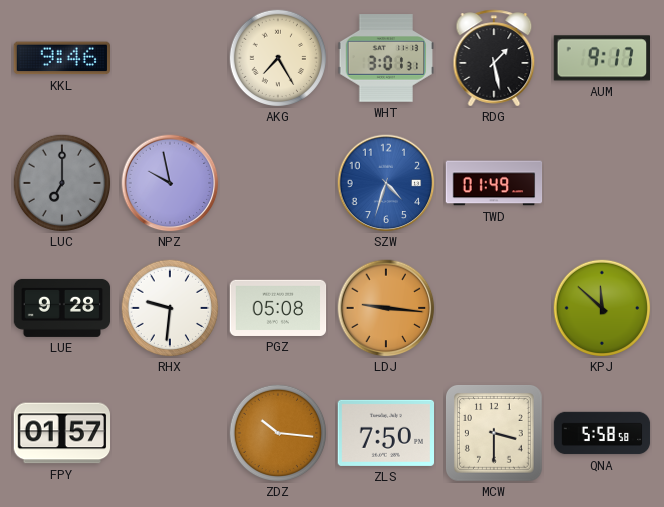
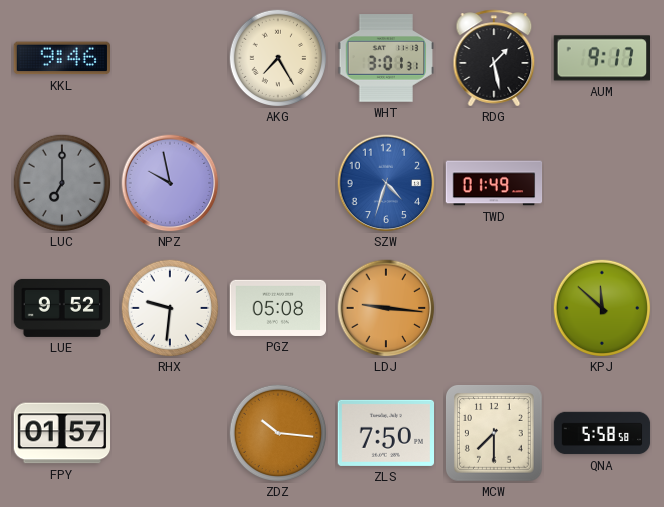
LUE: 9:28 -> 9:52
MCW: 3:30 -> 7:30
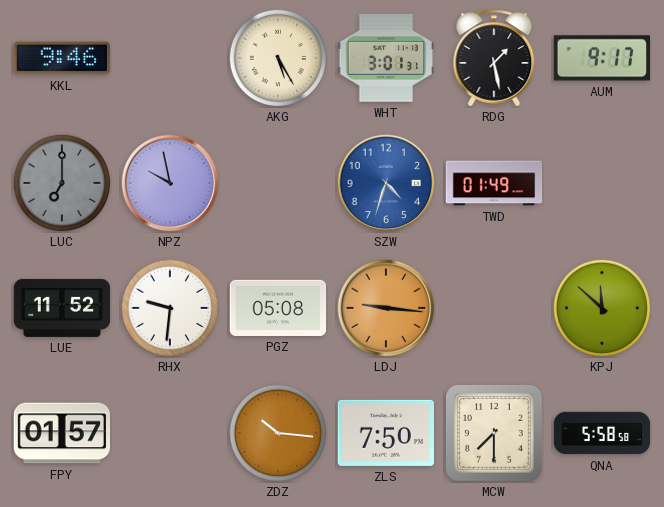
AKG: 7:25 -> 5:25
LUE: 9:52 -> 11:52
